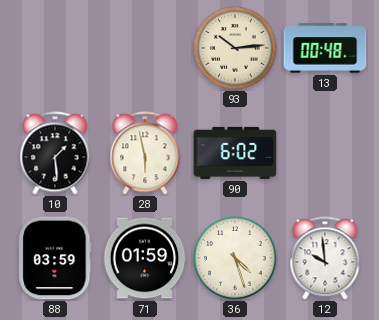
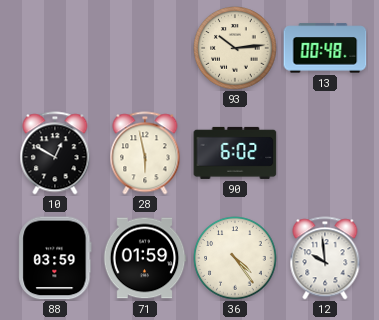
10: 1:29 -> 12:50
36: 4:27 -> 4:24
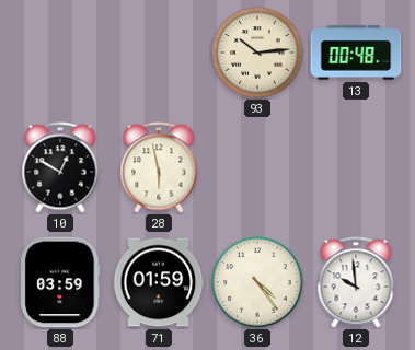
90: 6:02 -> none
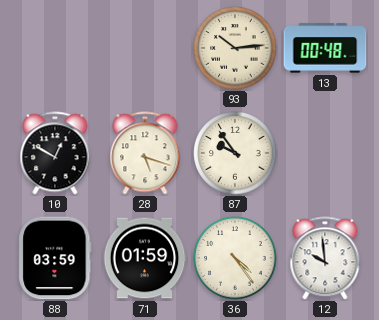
28: 5:58 -> 5:18
87: none -> 9:54
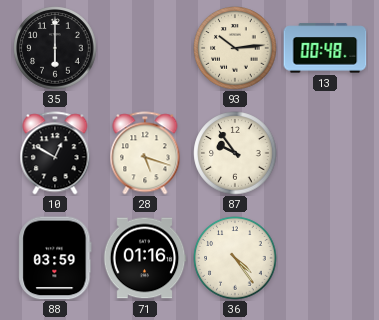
35: none -> 6:00
71: 01:59 -> 01:16
12: 9:59 -> none
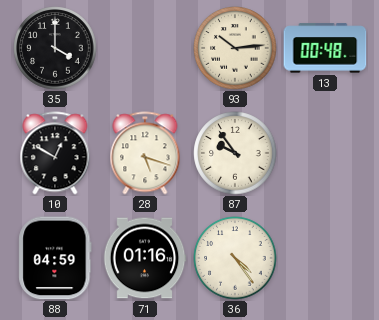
35: 6:00 -> 4:00
88: 03:59 -> 04:59
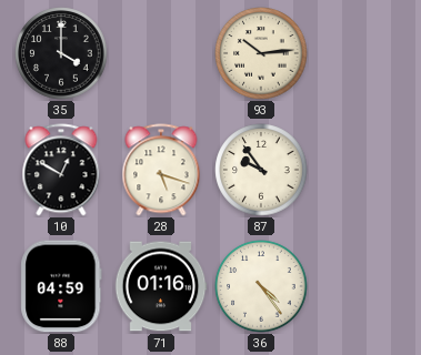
13: 00:48 -> none
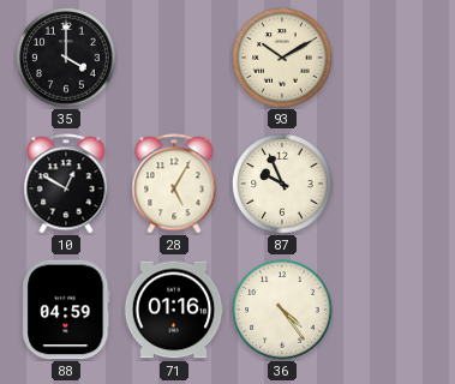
93: 10:14 -> 10:10
28: 5:18 -> 5:05
87: 9:54 -> 9:56
